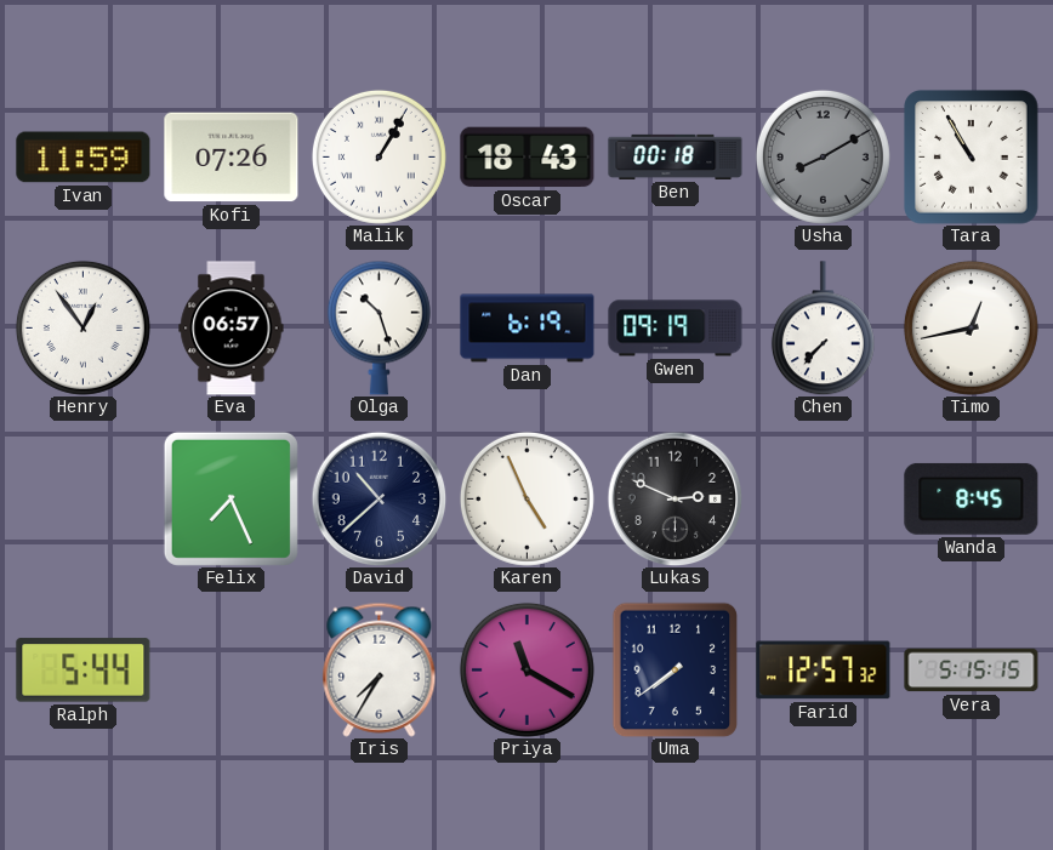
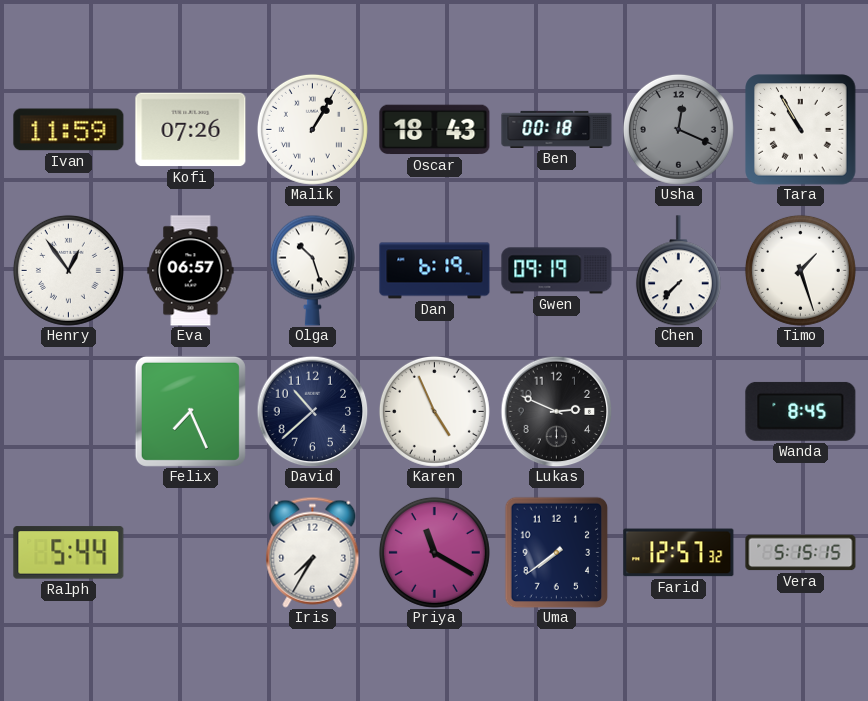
Usha: 8:10 -> 12:19
Timo: 12:43 -> 1:27
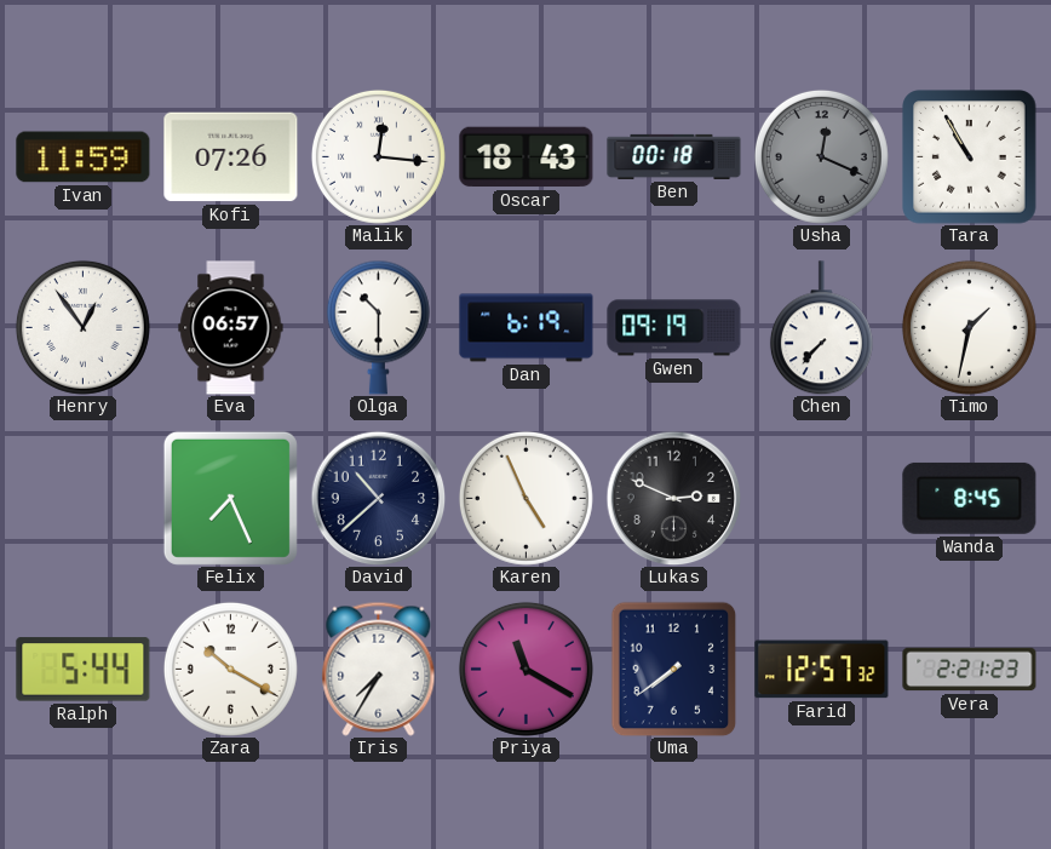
Malik: 1:05 -> 12:16
Olga: 10:27 -> 10:30
Timo: 1:27 -> 1:32
Zara: none -> 10:20
Vera: 5:15 -> 2:21
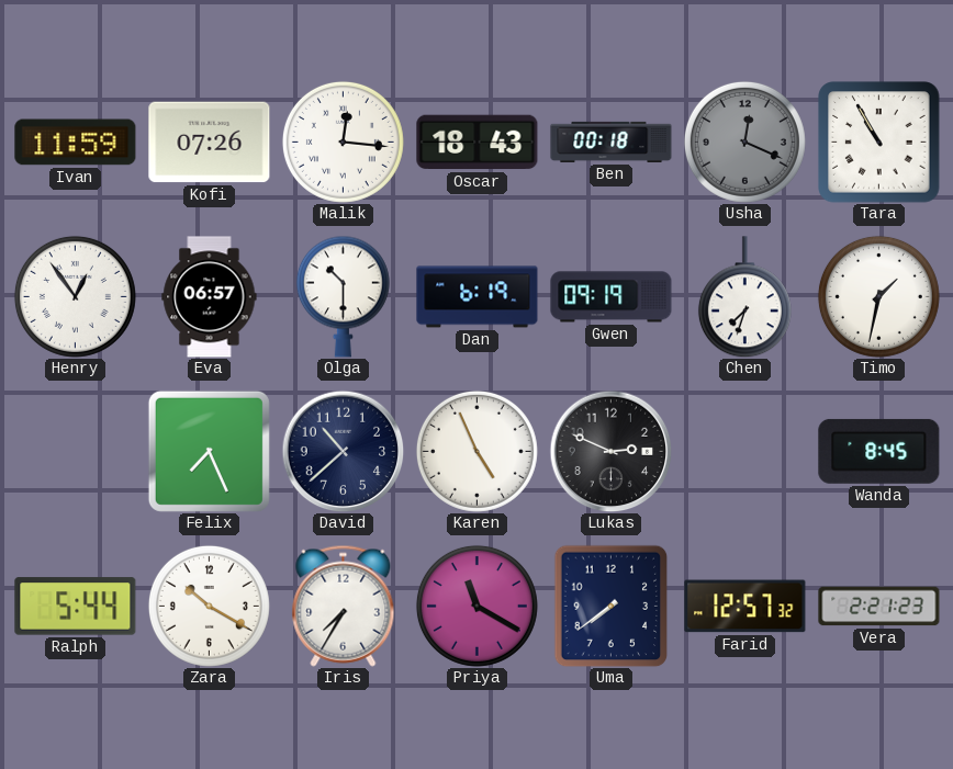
Chen: 7:37 -> 7:33
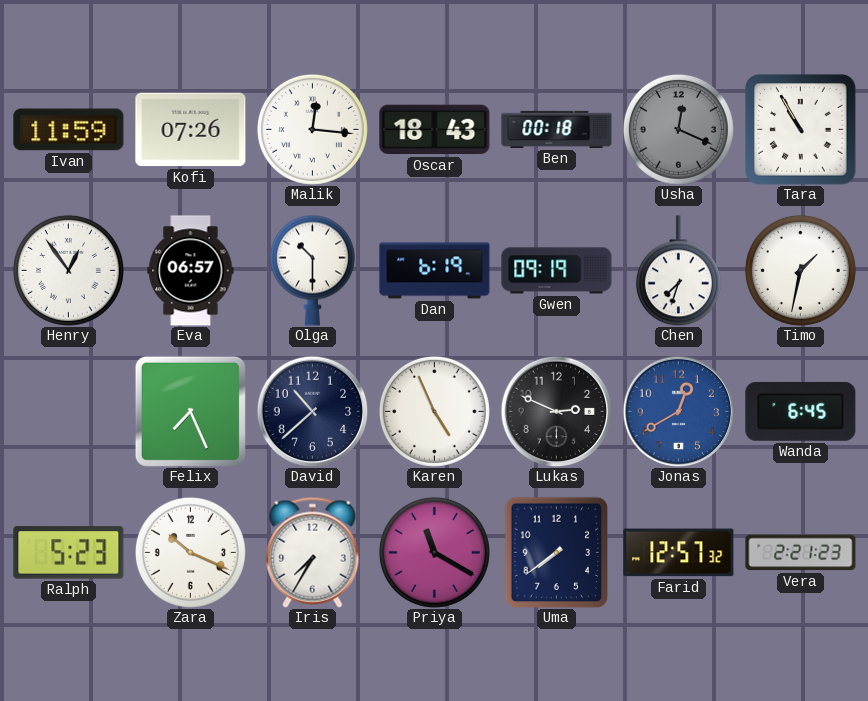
Jonas: none -> 12:40
Wanda: 8:45 -> 6:45
Ralph: 5:44 -> 5:23
Zara: 10:20 -> 10:19
